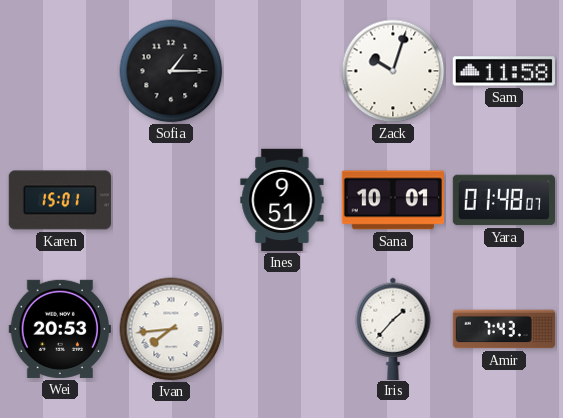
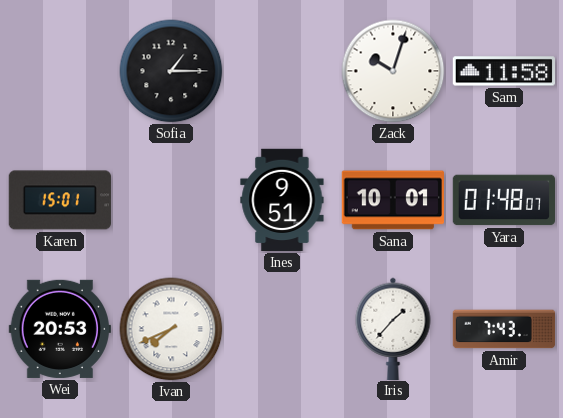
Ivan: 7:44 -> 7:41
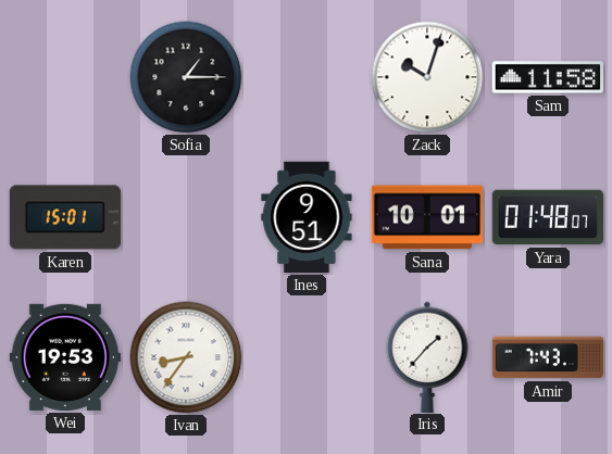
Wei: 20:53 -> 19:53
Ivan: 7:41 -> 8:36
